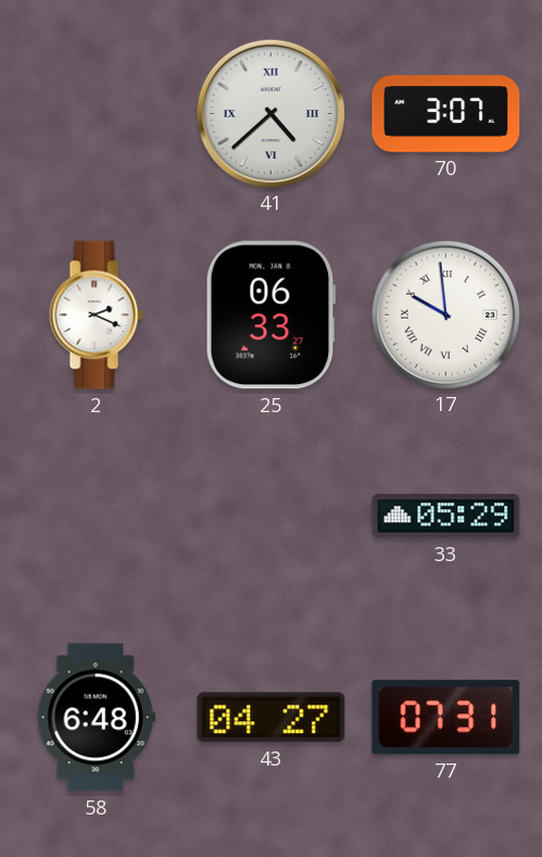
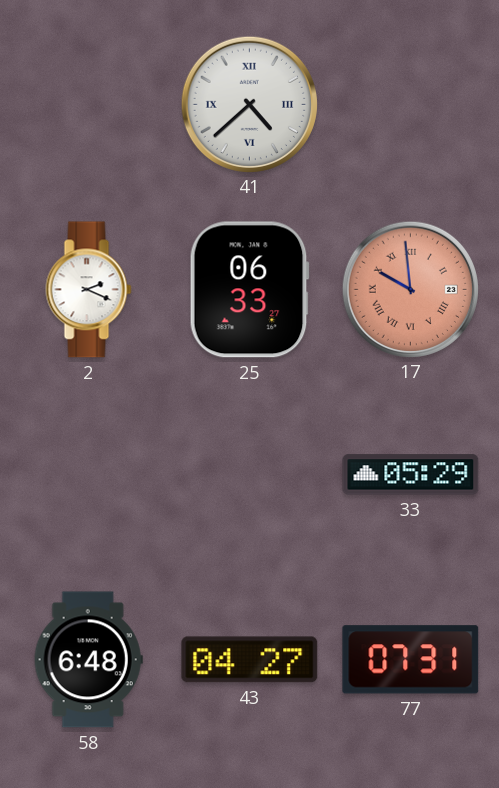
70: 3:07 -> none
17 dial: white -> salmon
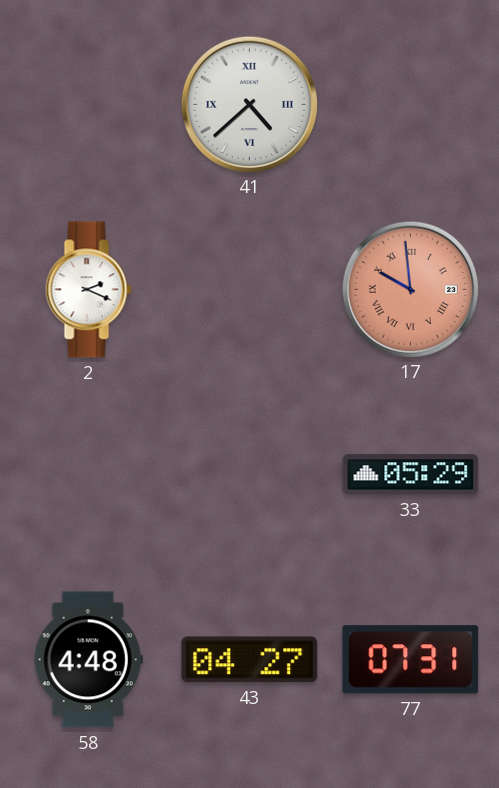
25: 06:33 -> none
58: 6:48 -> 4:48
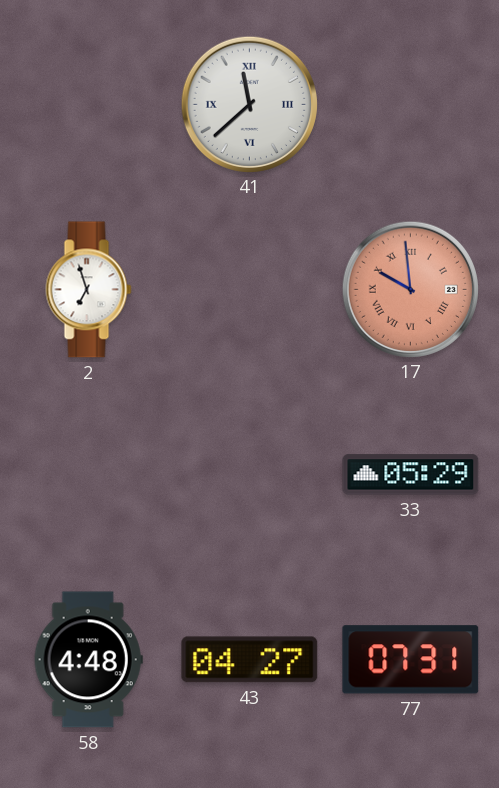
41: 4:38 -> 11:38
2: 2:19 -> 6:57
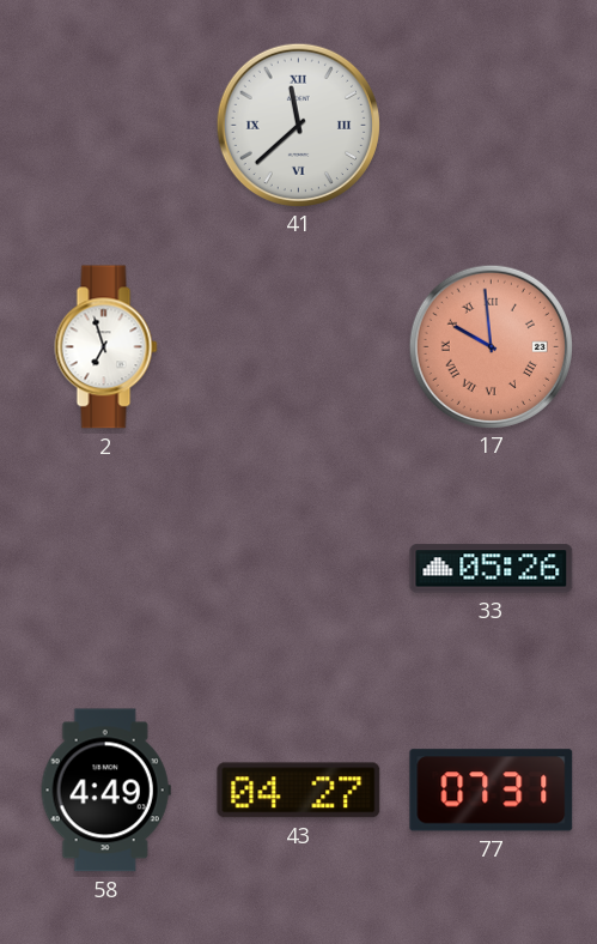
33: 05:29 -> 05:26
58: 4:48 -> 4:49
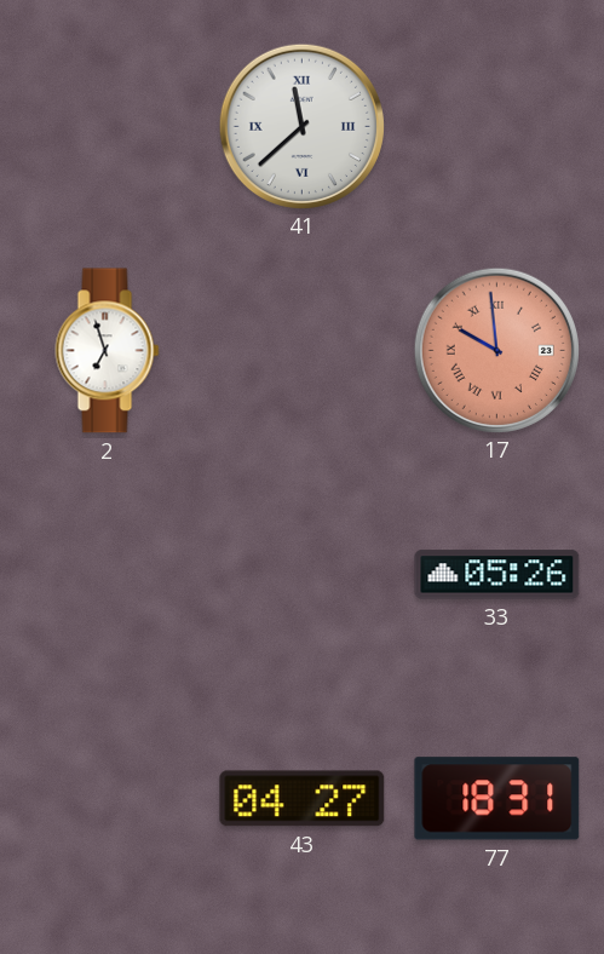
58: 4:49 -> none
77: 07:31 -> 18:31
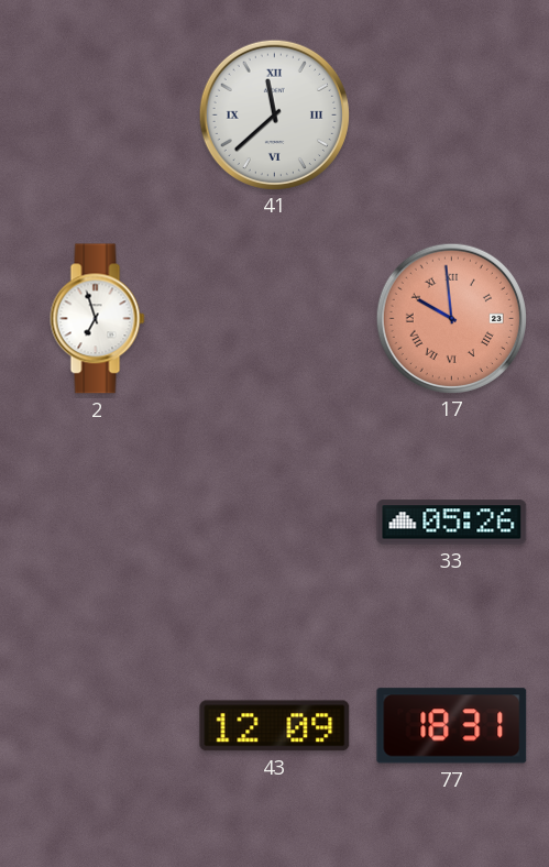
43: 04:27 -> 12:09
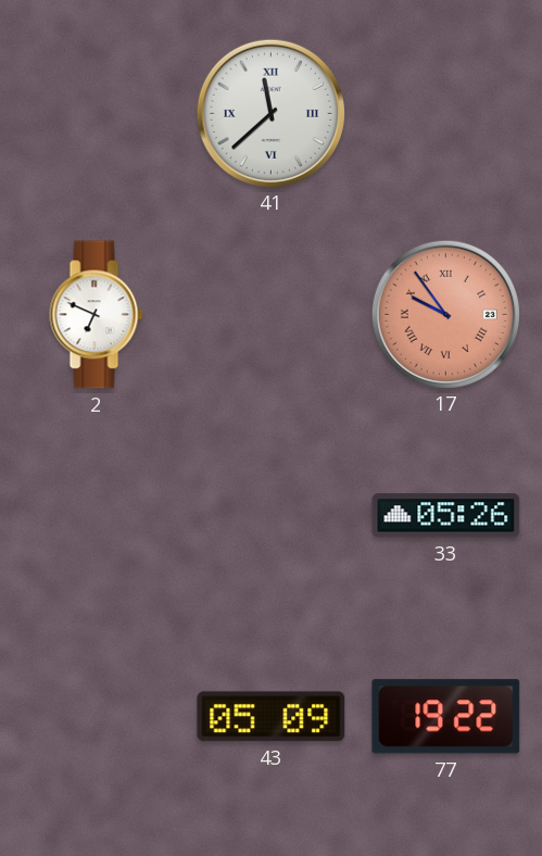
2: 6:57 -> 6:49
17: 9:59 -> 9:54
43: 12:09 -> 05:09
77: 18:31 -> 19:22
